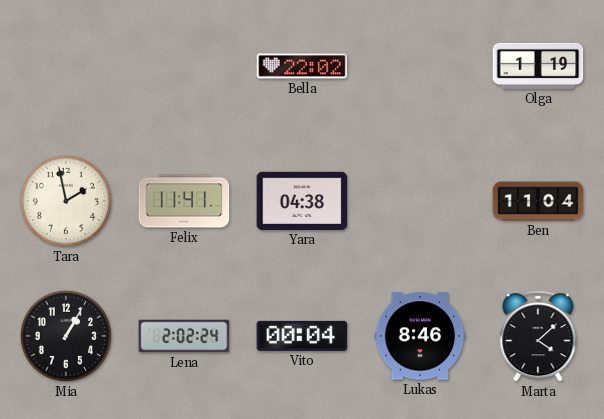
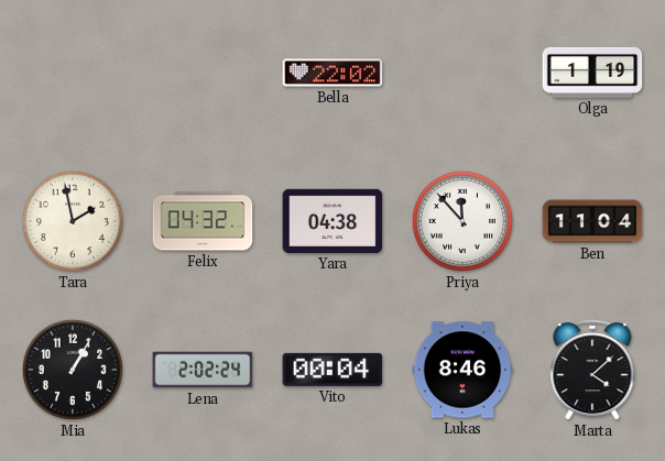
Felix: 11:41 -> 04:32
Priya: none -> 11:53
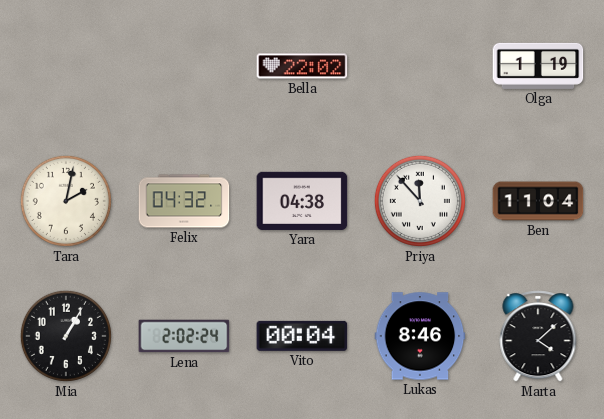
Tara: 1:58 -> 2:02
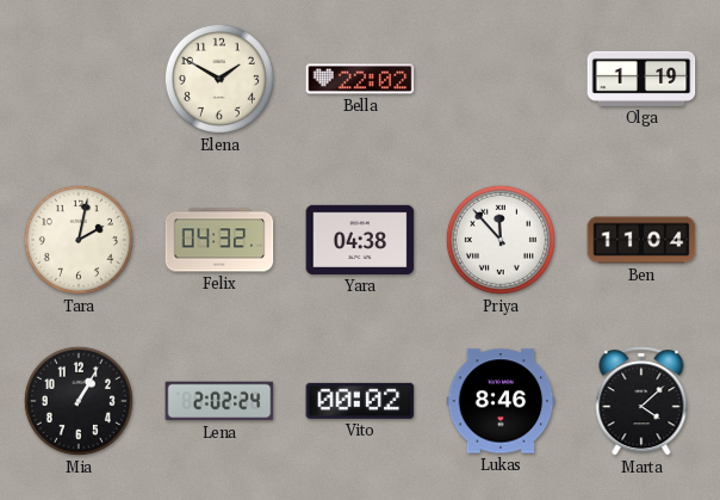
Elena: none -> 1:50
Vito: 00:04 -> 00:02
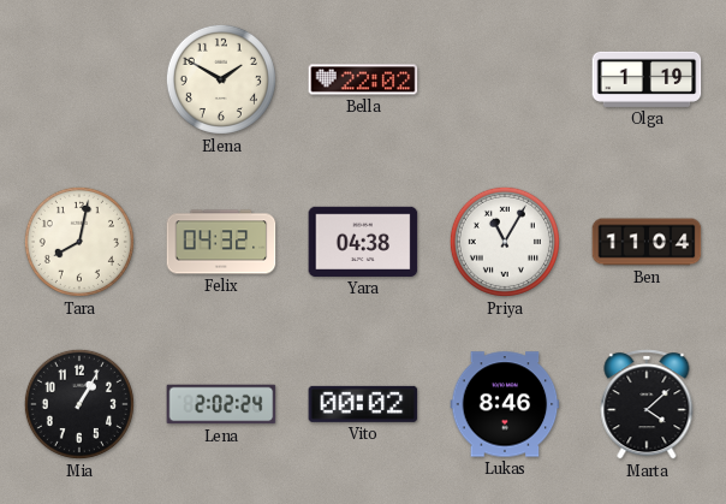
Tara: 2:02 -> 8:02
Priya: 11:53 -> 11:05
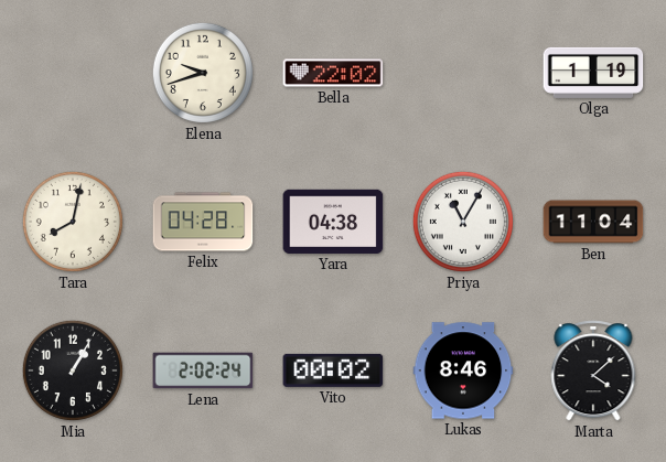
Elena: 1:50 -> 9:42
Felix: 04:32 -> 04:28
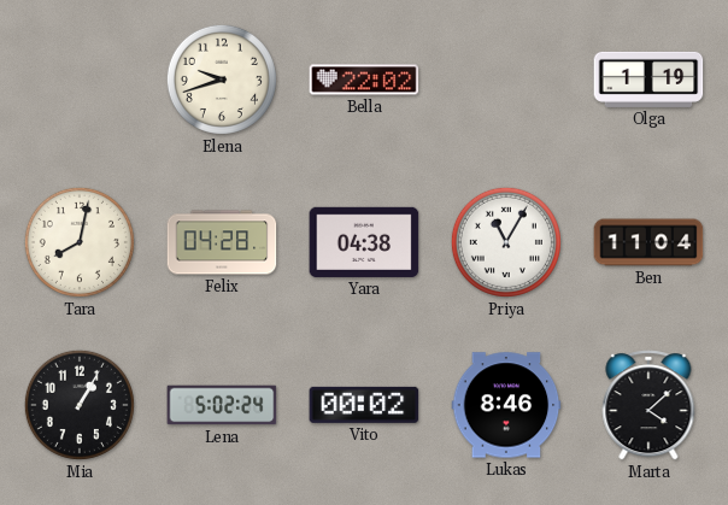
Lena: 2:02 -> 5:02
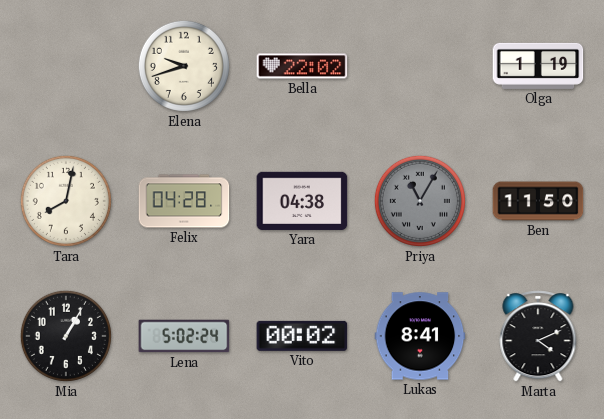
Priya dial: white -> grey
Ben: 11:04 -> 11:50
Lukas: 8:46 -> 8:41
Marta: 4:08 -> 4:11
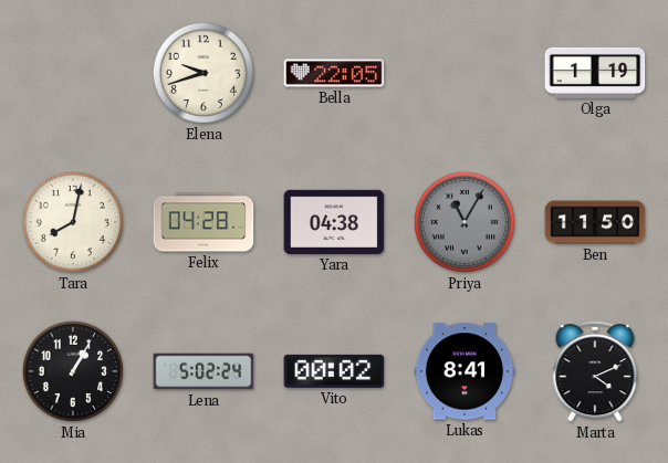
Bella: 22:02 -> 22:05
